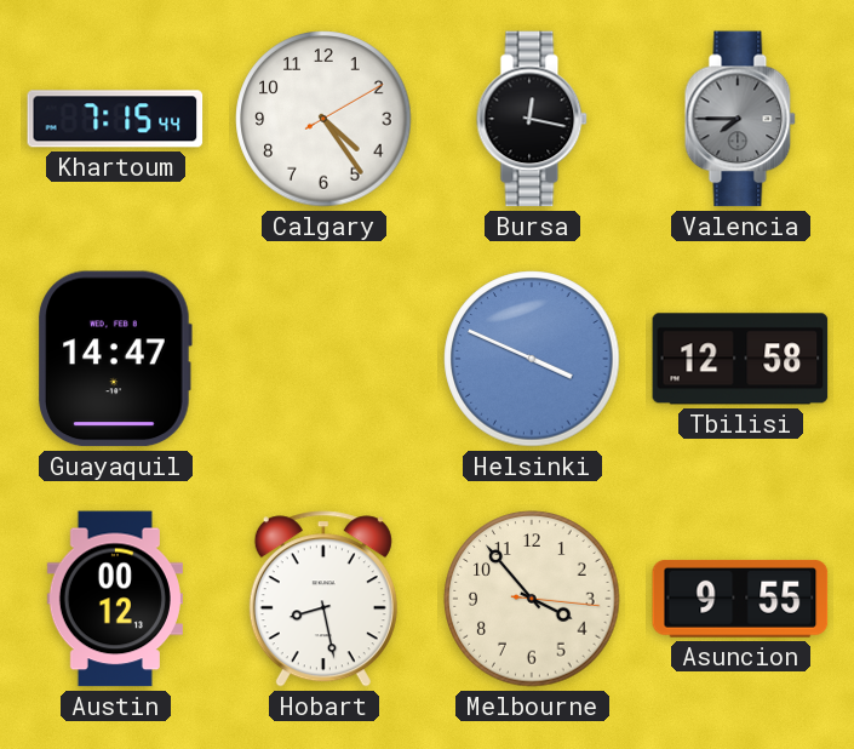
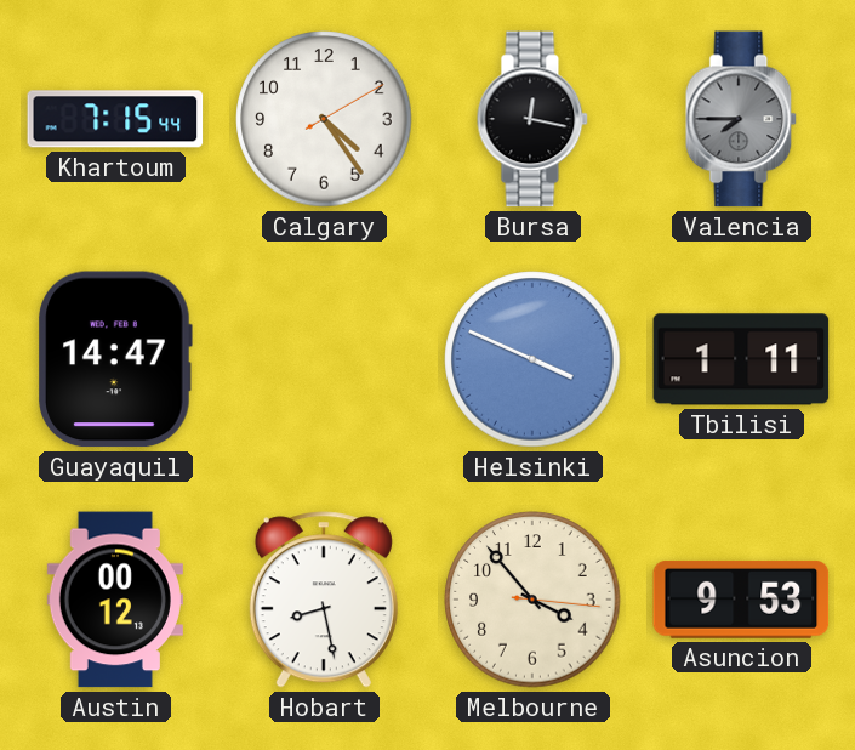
Tbilisi: 12:58 -> 1:11
Asuncion: 9:55 -> 9:53
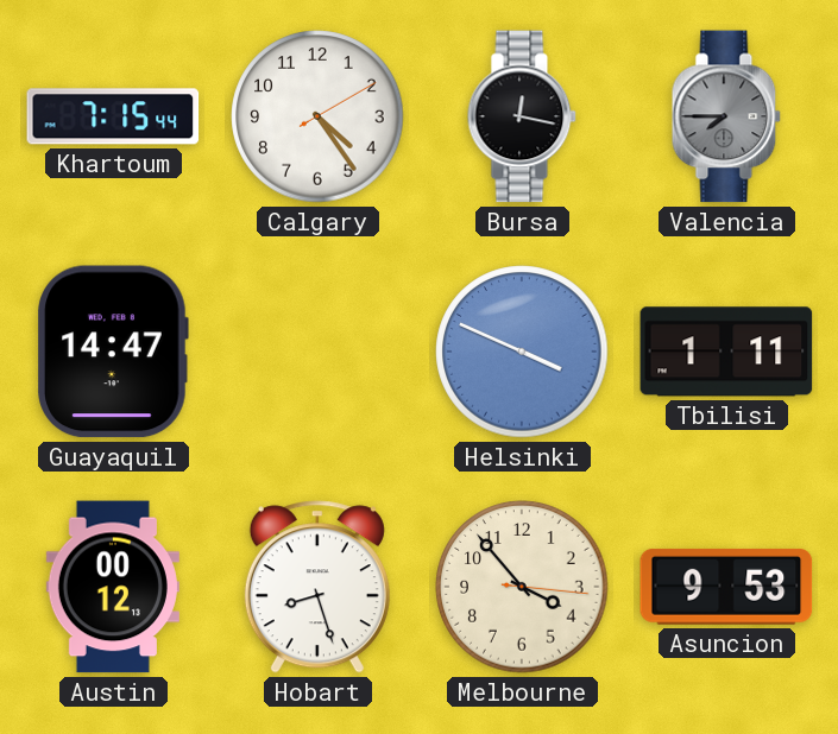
Hobart: 8:28 -> 8:27
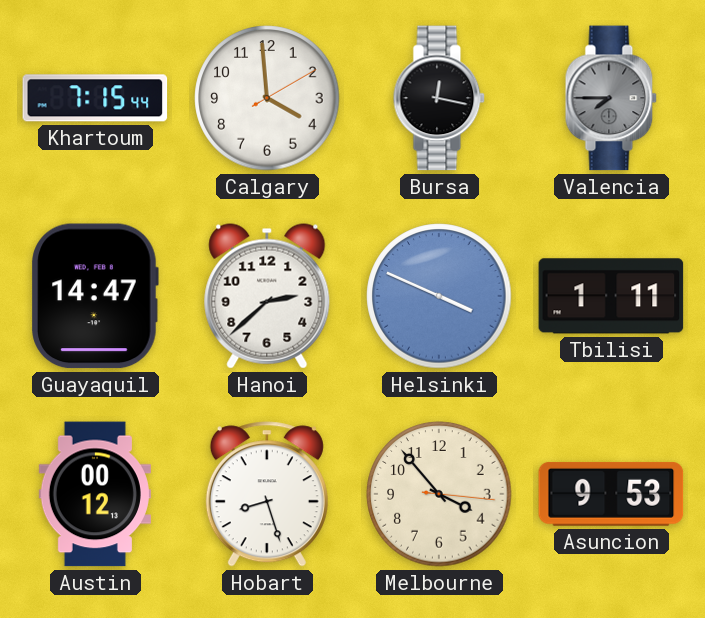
Calgary: 4:24 -> 3:59
Hanoi: none -> 2:38
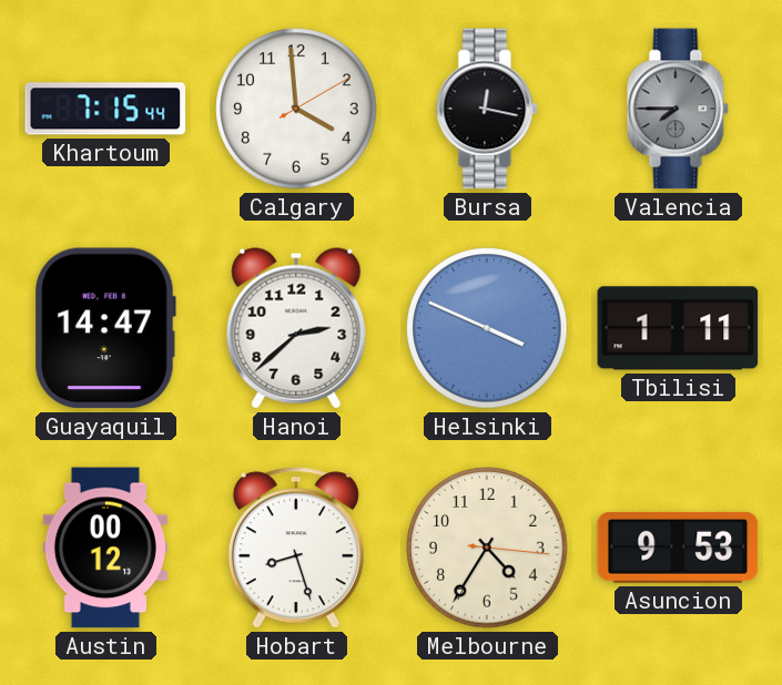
Melbourne: 3:53 -> 4:35
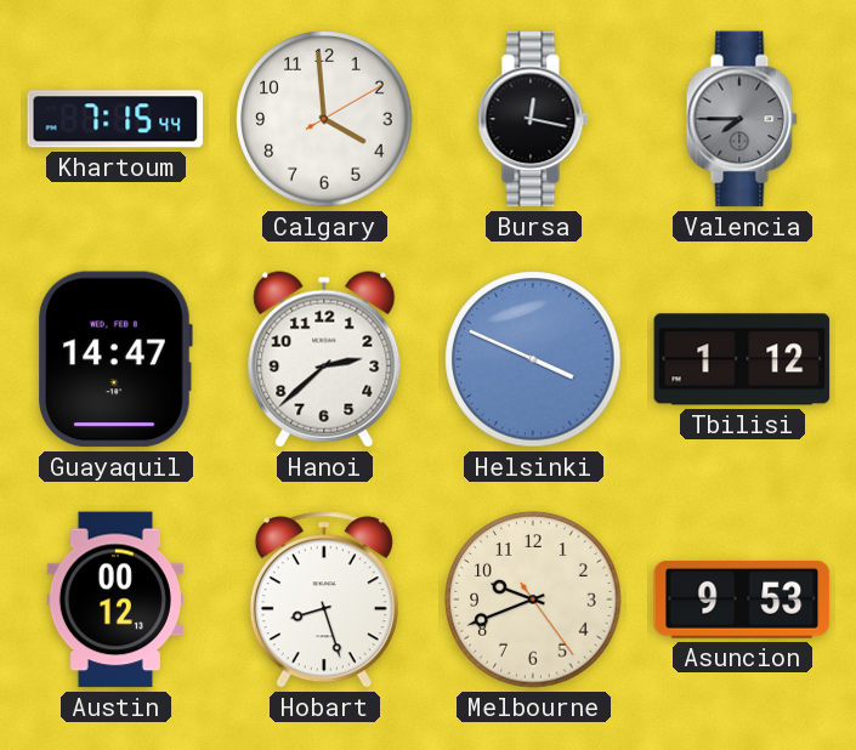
Tbilisi: 1:11 -> 1:12
Melbourne: 4:35 -> 9:41
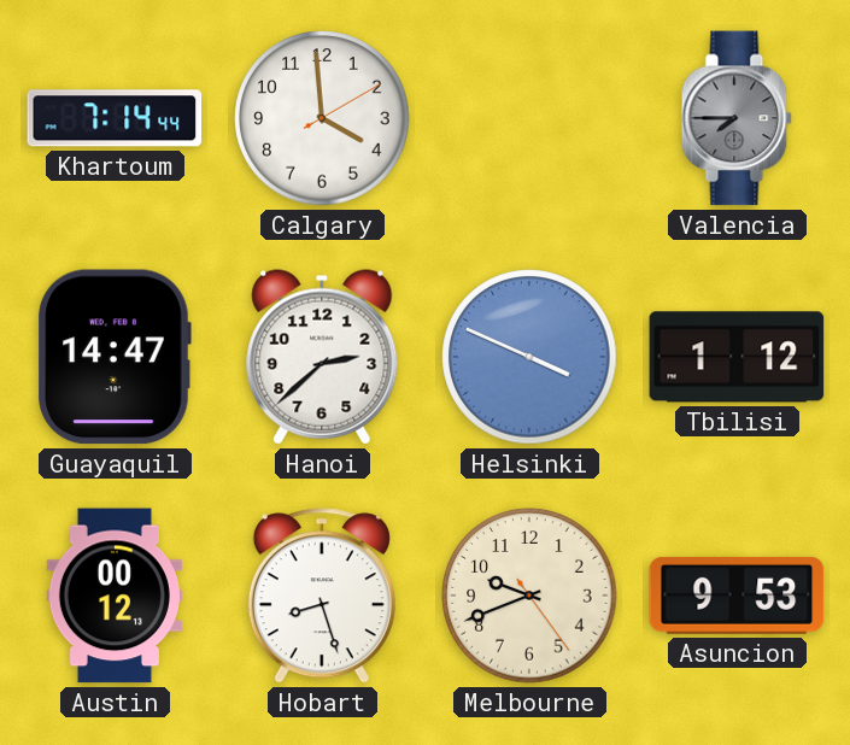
Khartoum: 7:15 -> 7:14
Bursa: 12:17 -> none
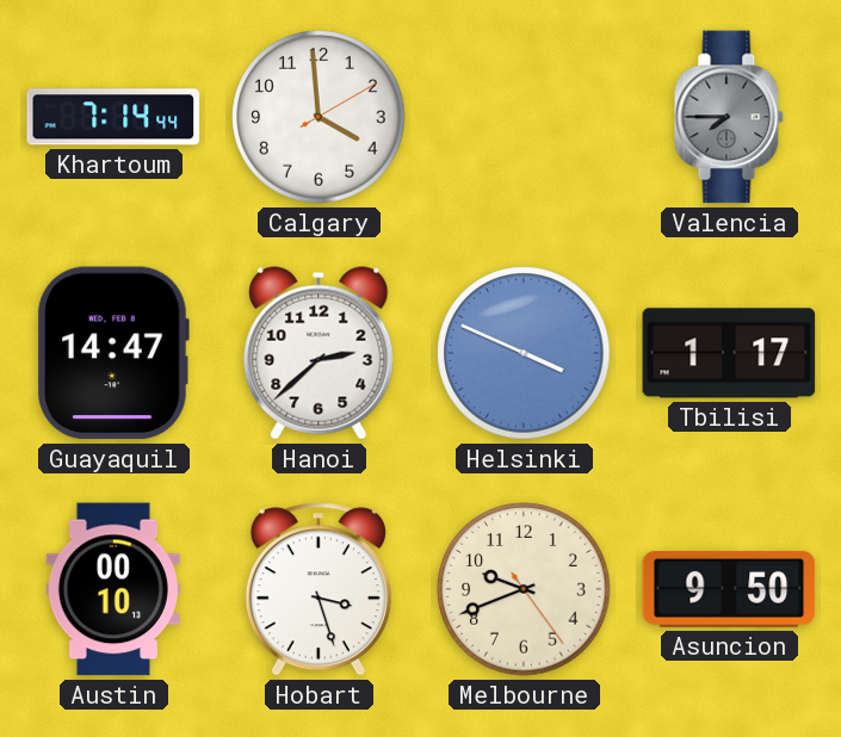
Tbilisi: 1:12 -> 1:17
Austin: 00:12 -> 00:10
Hobart: 8:27 -> 3:27
Asuncion: 9:53 -> 9:50
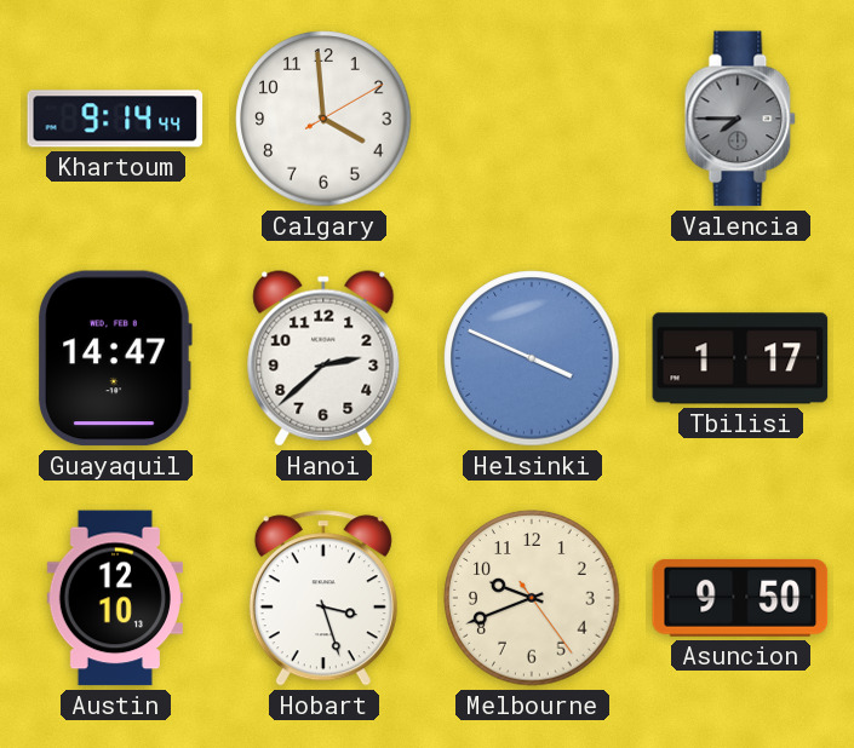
Khartoum: 7:14 -> 9:14
Austin: 00:10 -> 12:10
